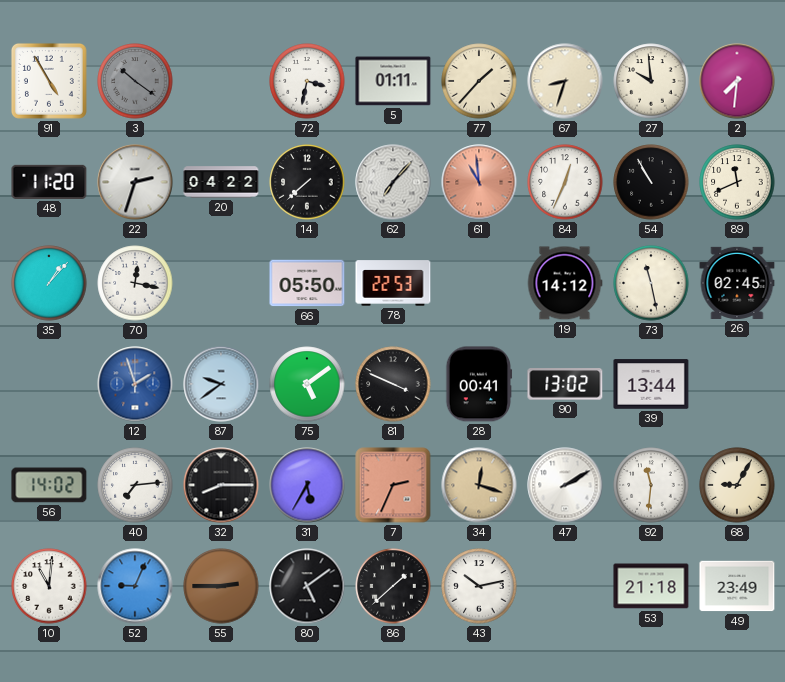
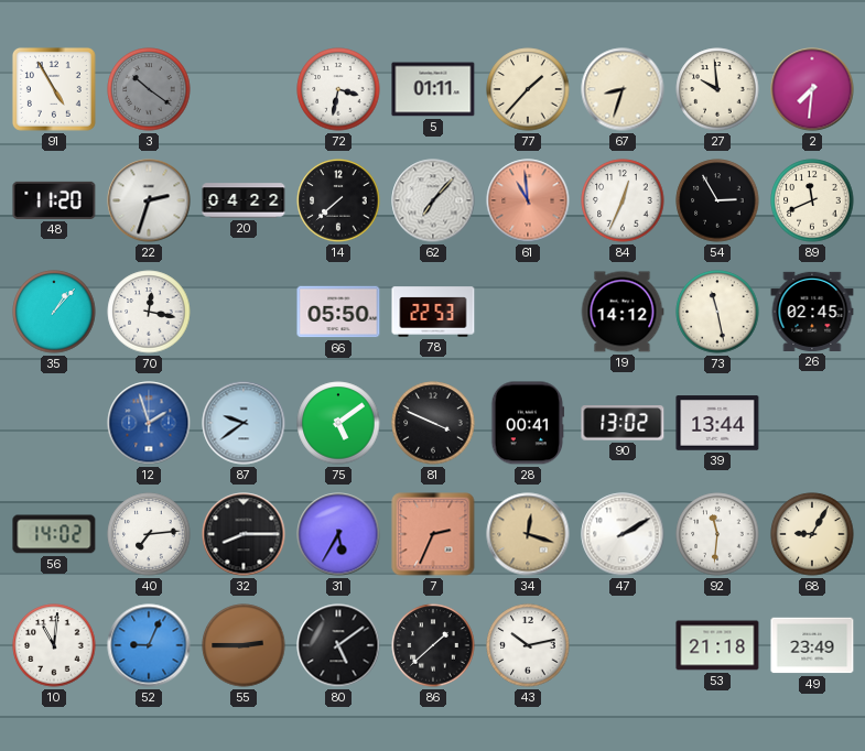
54: 10:55 -> 2:55
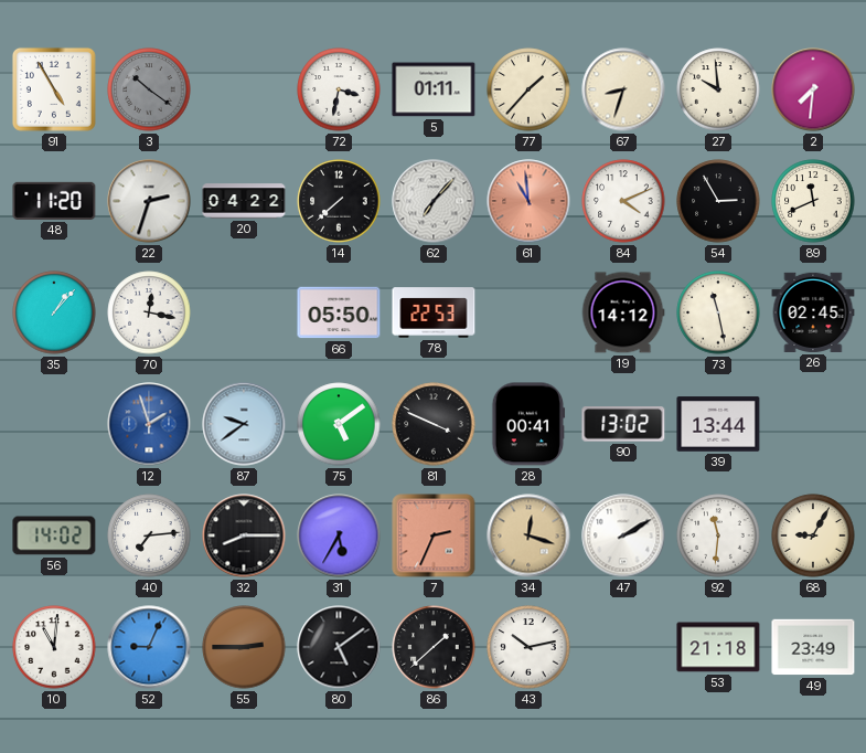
84: 12:34 -> 4:11
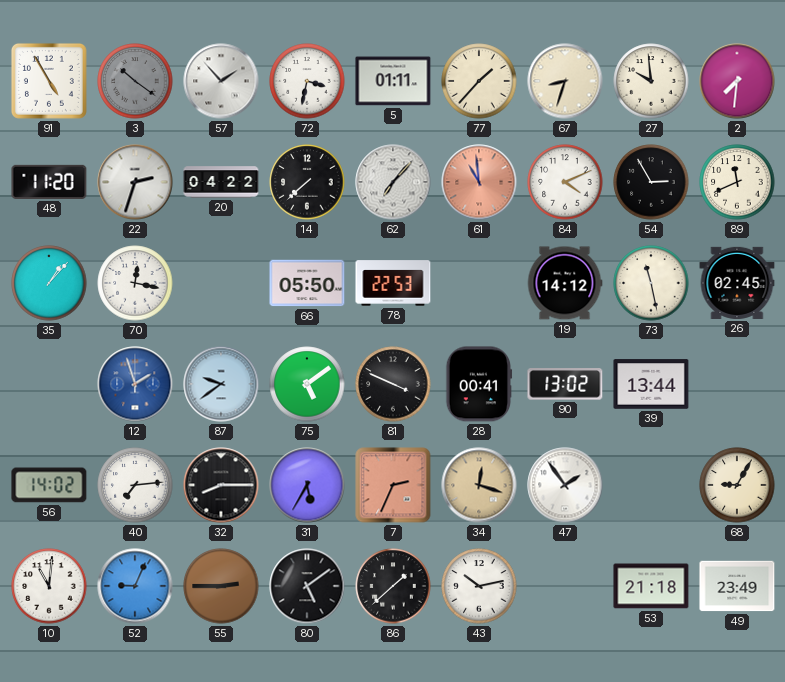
57: none -> 1:53
47: 2:10 -> 1:54
92: 11:31 -> none
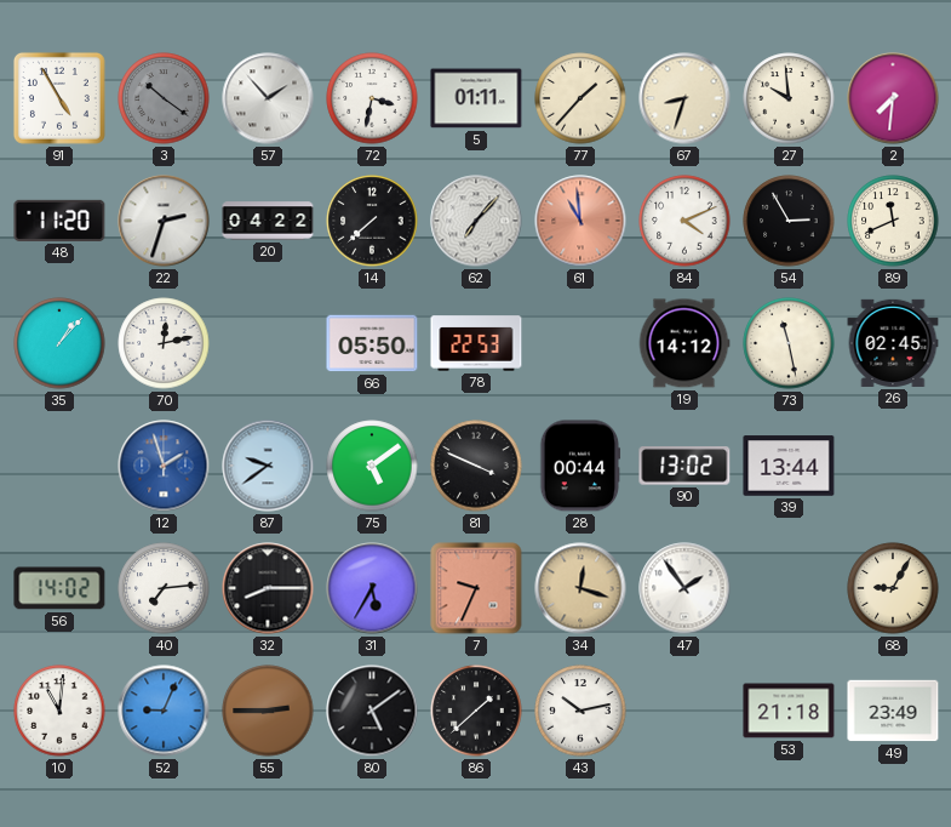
70: 12:17 -> 12:13
28: 00:41 -> 00:44
7: 2:34 -> 9:34
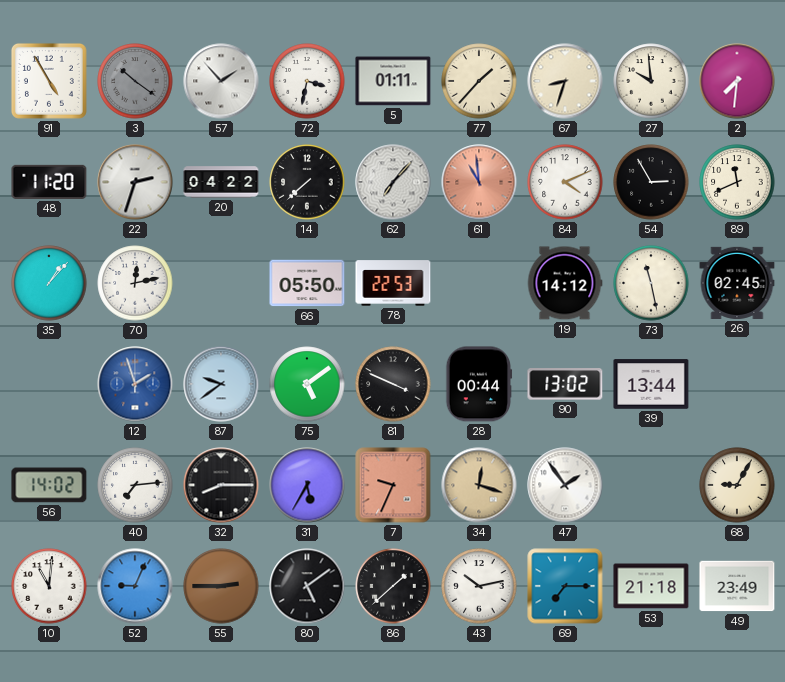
69: none -> 7:15
